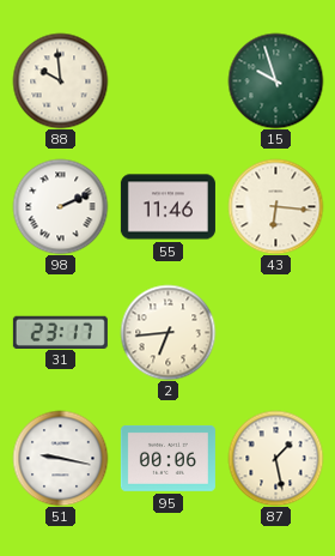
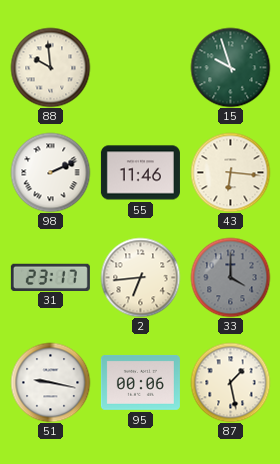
33: none -> 4:00
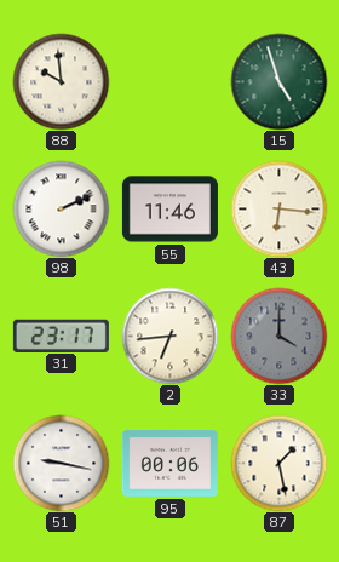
15: 9:57 -> 4:57
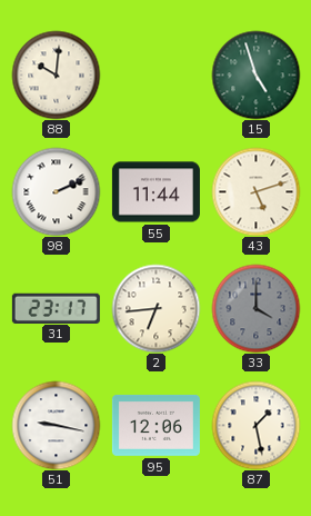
88: 9:59 -> 10:01
55: 11:46 -> 11:44
43: 6:16 -> 5:12
95: 00:06 -> 12:06
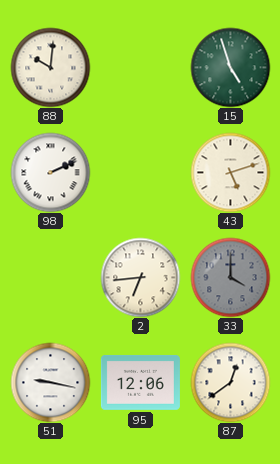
55: 11:44 -> none
31: 23:17 -> none
87: 1:28 -> 12:39
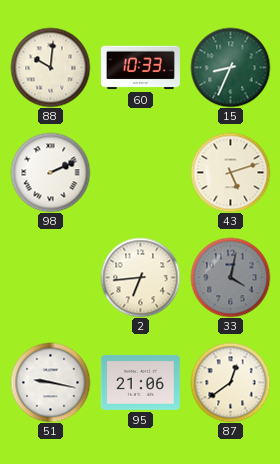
60: none -> 10:33
15: 4:57 -> 8:34
33: 4:00 -> 4:02
95: 12:06 -> 21:06
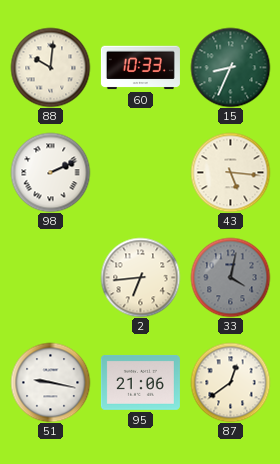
43: 5:12 -> 5:16
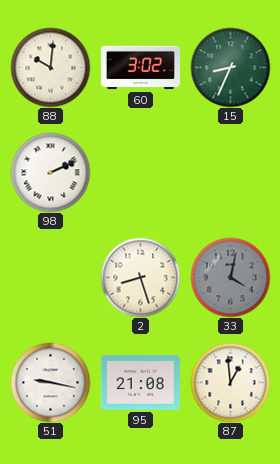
60: 10:33 -> 3:02
43: 5:16 -> none
2: 6:44 -> 8:27
95: 21:06 -> 21:08
87: 12:39 -> 12:59
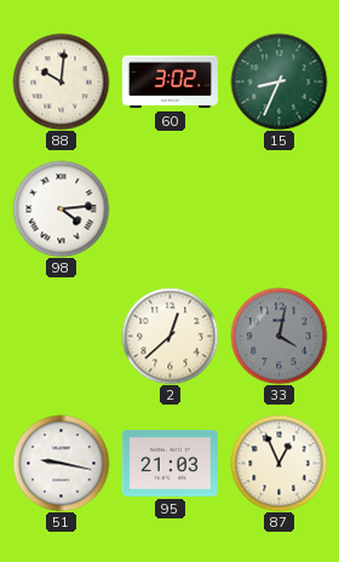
98: 2:11 -> 4:14
2: 8:27 -> 12:38
95: 21:08 -> 21:03
87: 12:59 -> 12:56
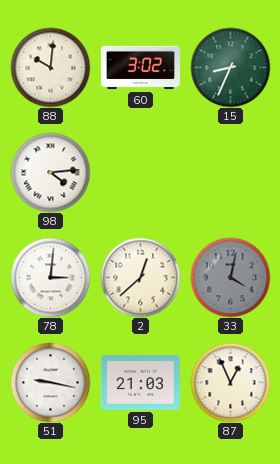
78: none -> 3:01
